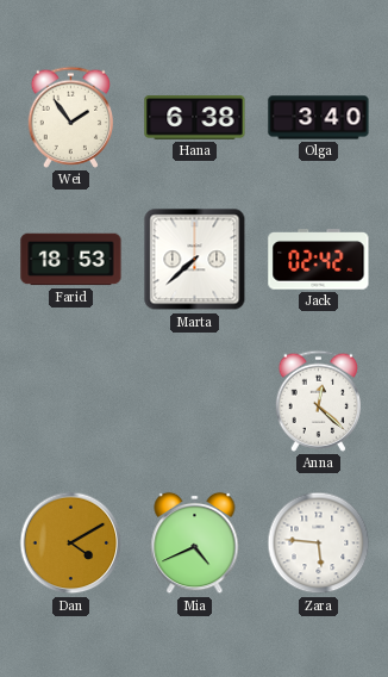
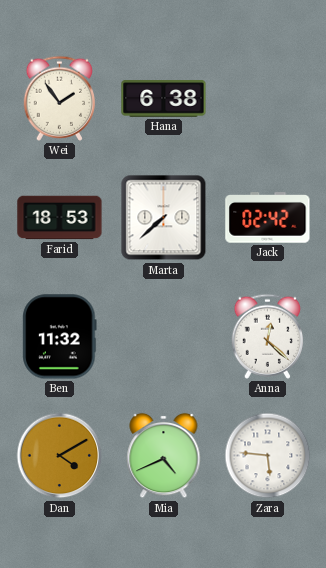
Olga: 3:40 -> none
Ben: none -> 11:32
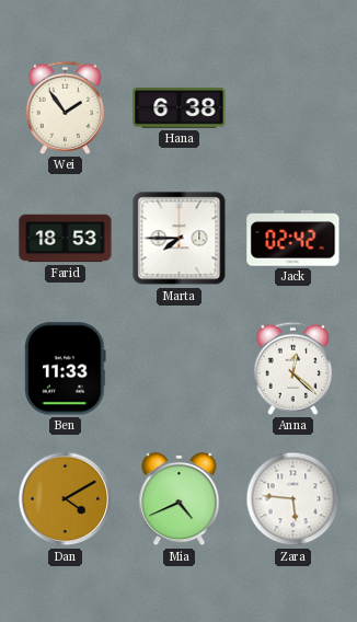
Marta: 7:38 -> 7:45
Ben: 11:32 -> 11:33
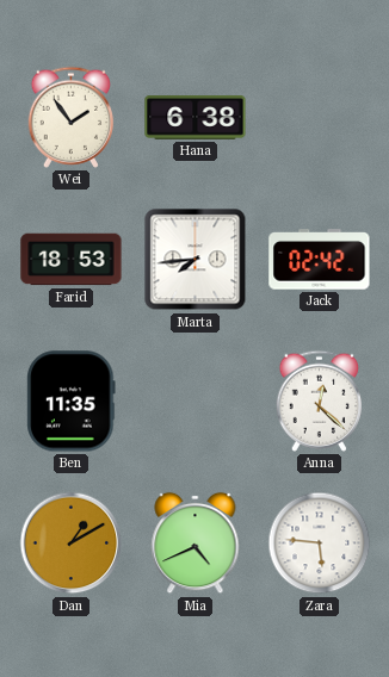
Marta: 7:45 -> 7:44
Ben: 11:33 -> 11:35
Dan: 4:10 -> 1:10
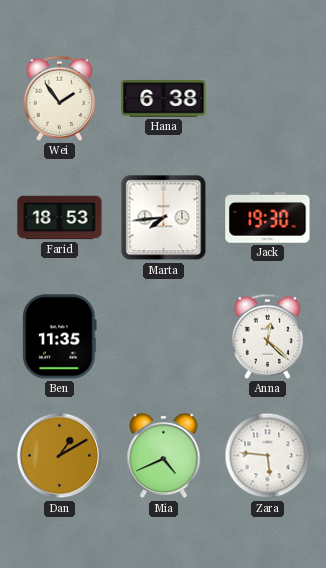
Jack: 02:42 -> 19:30
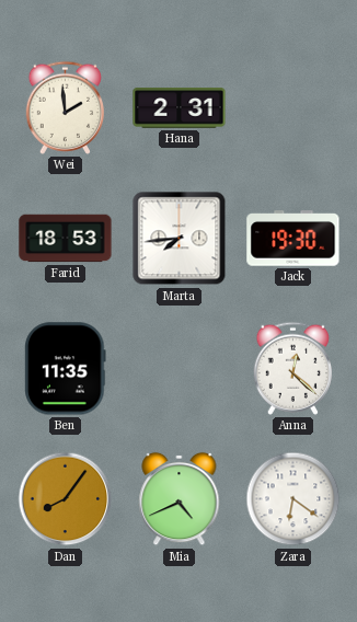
Wei: 1:54 -> 1:59
Hana: 6:38 -> 2:31
Dan: 1:10 -> 8:06
Zara: 5:46 -> 6:21
